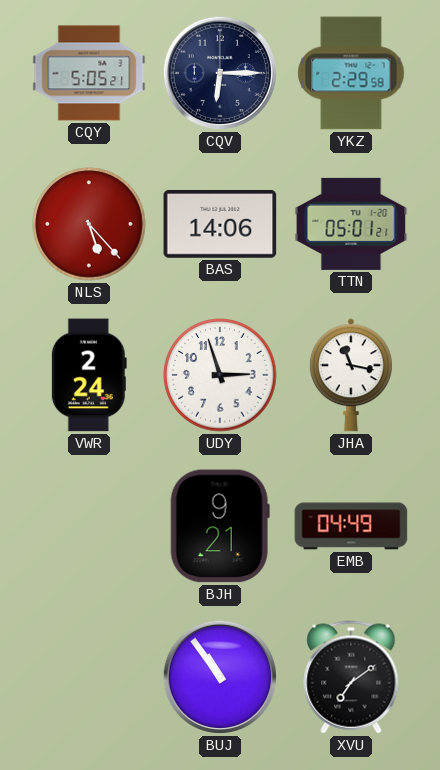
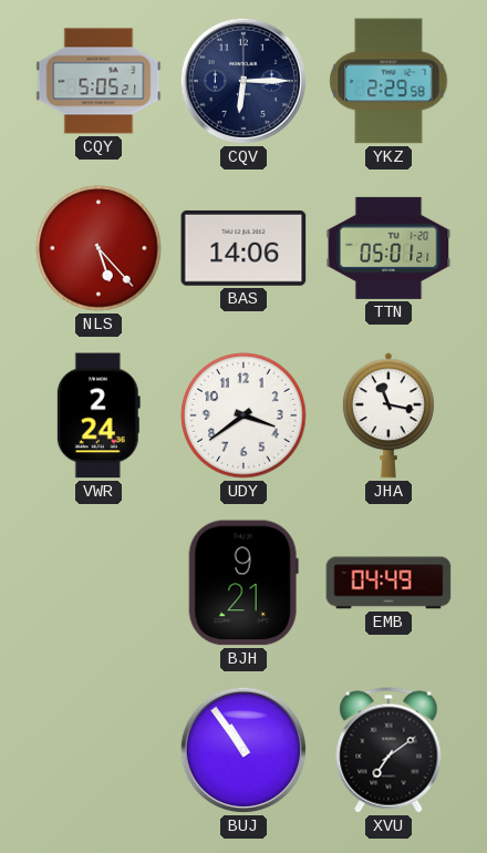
UDY: 2:57 -> 3:39
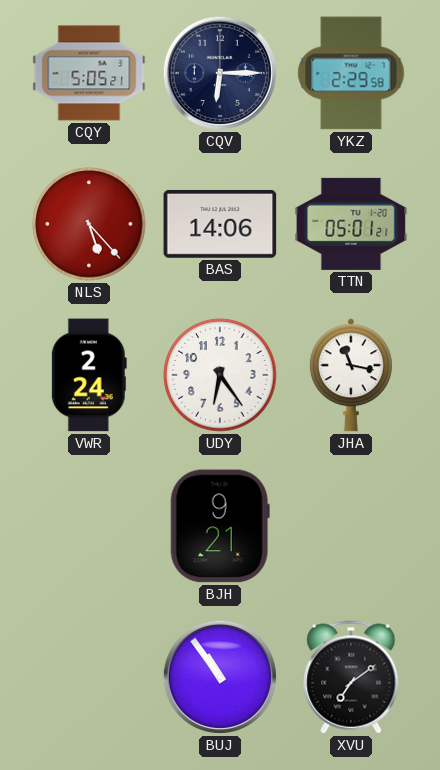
UDY: 3:39 -> 6:24
EMB: 04:49 -> none
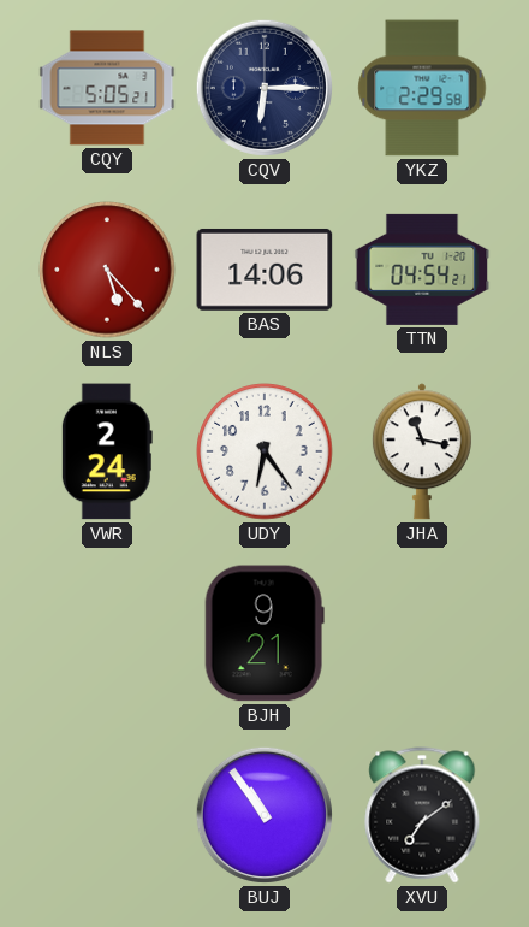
TTN: 05:01 -> 04:54
